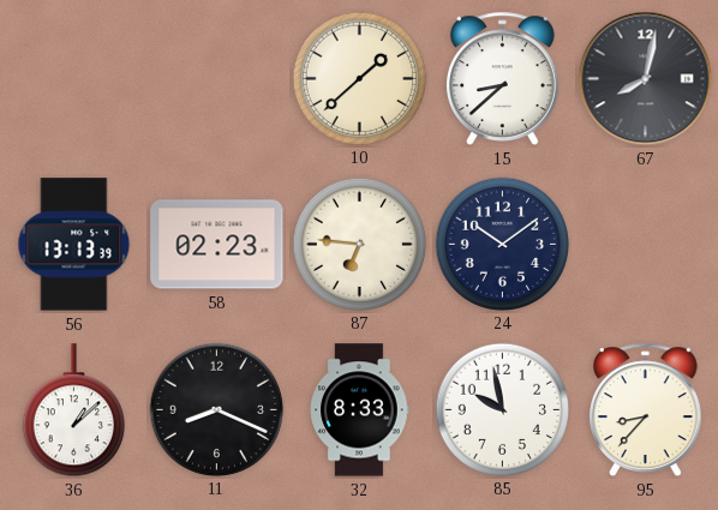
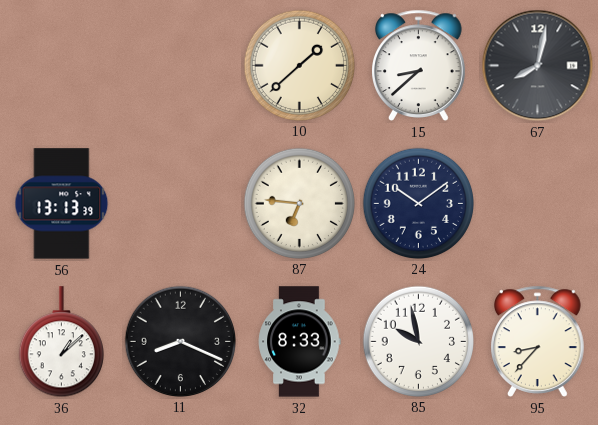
58: 02:23 -> none
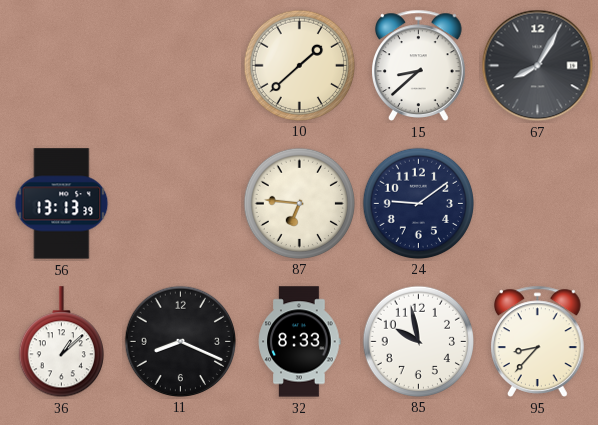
67: 8:02 -> 8:05
24: 10:09 -> 9:09
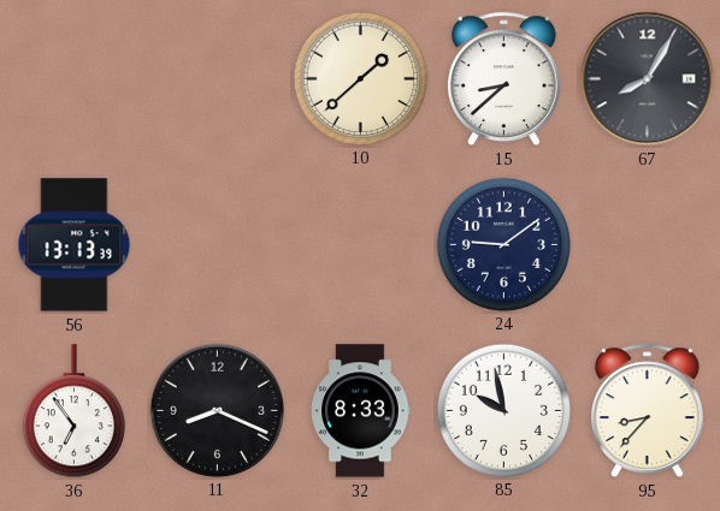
87: 6:46 -> none
36: 1:08 -> 6:54
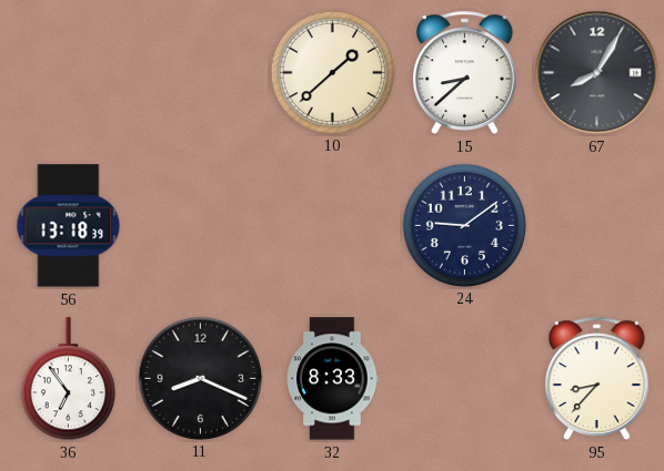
56: 13:13 -> 13:18
85: 9:58 -> none
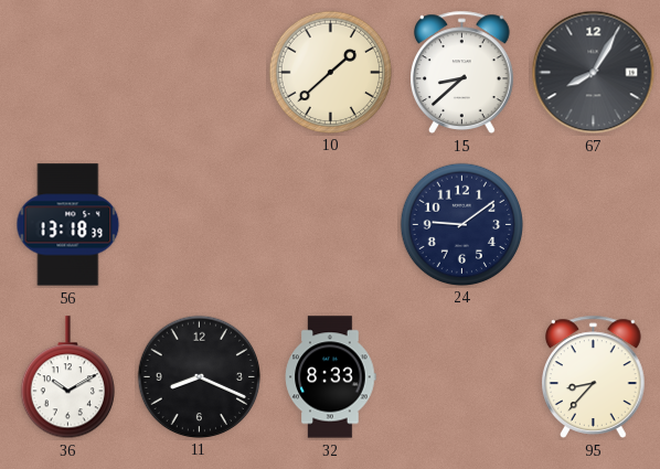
36: 6:54 -> 10:10
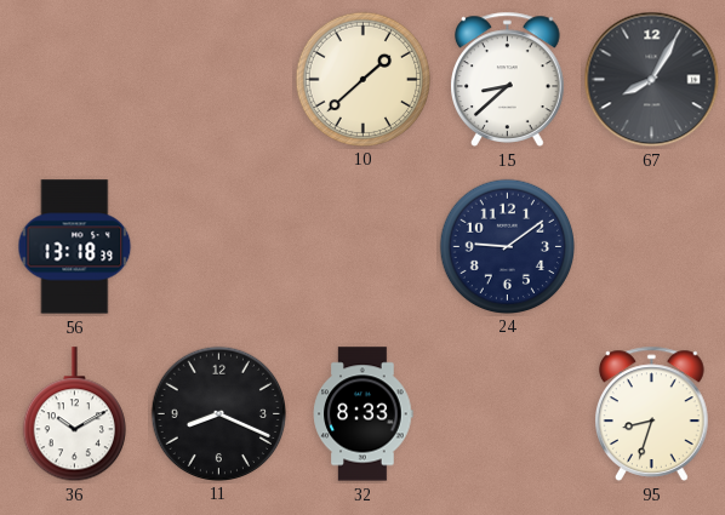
95: 8:37 -> 8:33
